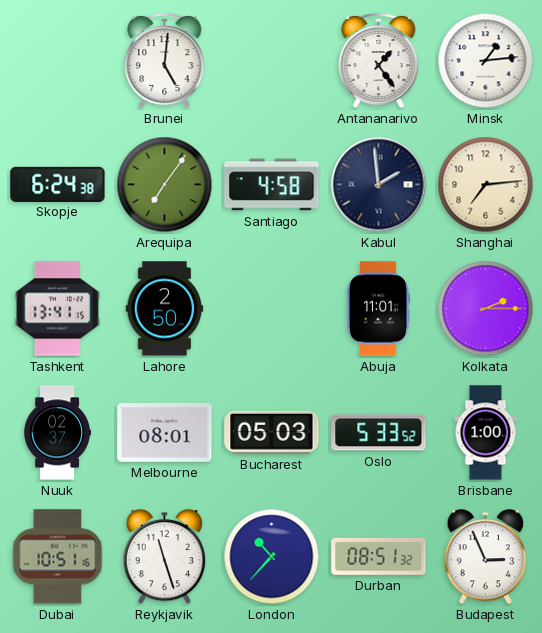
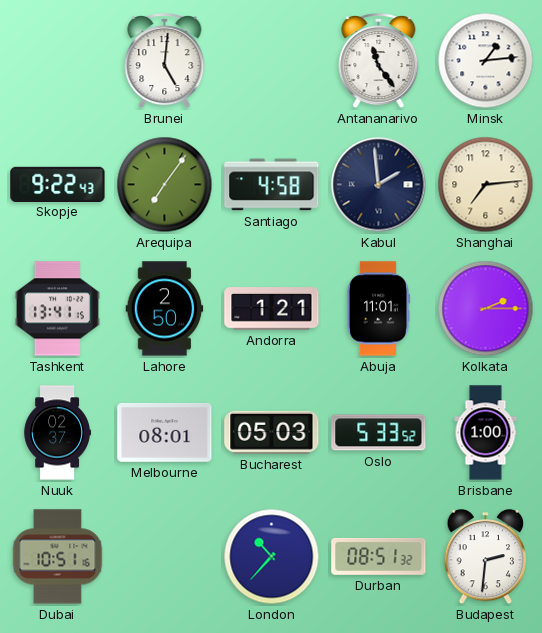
Antananarivo: 1:24 -> 11:24
Skopje: 6:24 -> 9:22
Andorra: none -> 1:21
Reykjavik: 11:27 -> none
Budapest: 2:56 -> 2:31
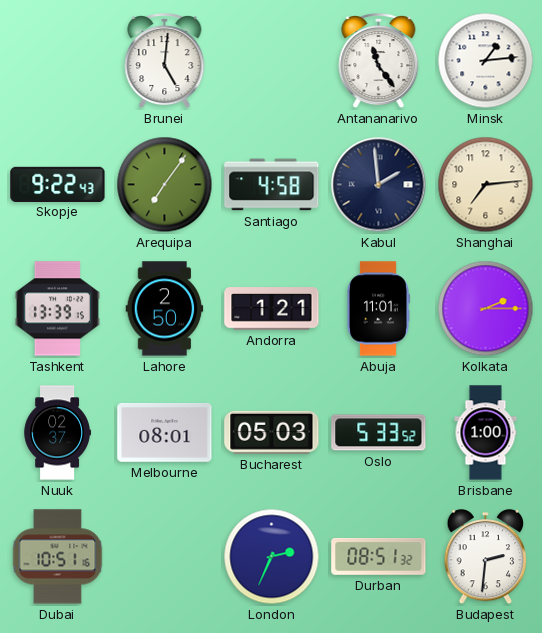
Tashkent: 13:41 -> 13:39
London: 10:37 -> 2:34
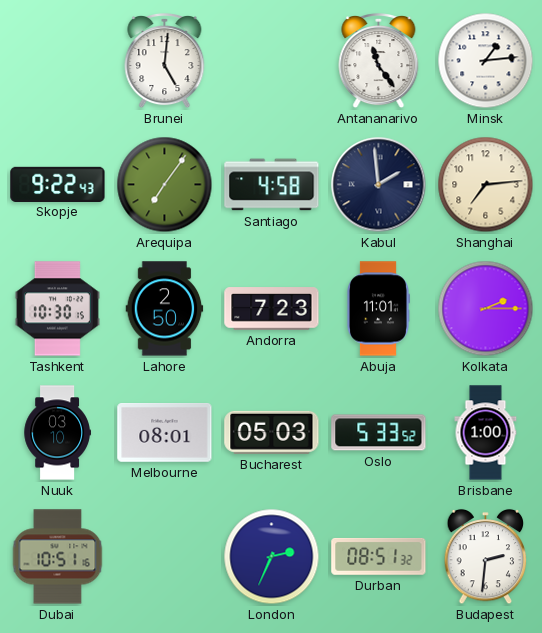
Tashkent: 13:39 -> 10:30
Andorra: 1:21 -> 7:23
Nuuk: 02:37 -> 03:10
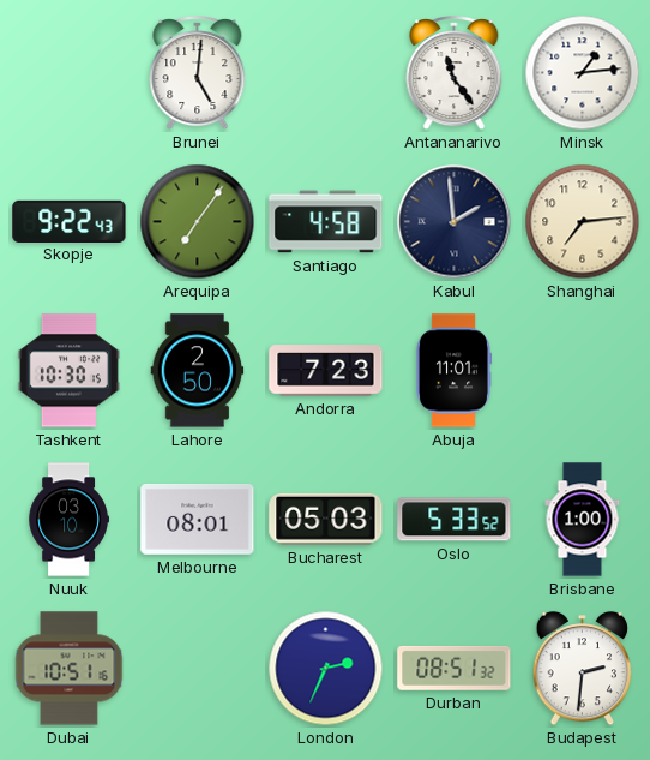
Kolkata: 2:15 -> none
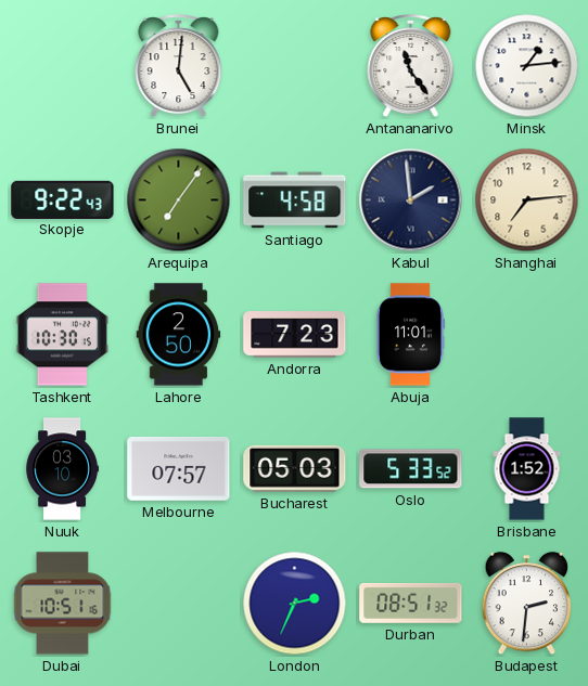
Melbourne: 08:01 -> 07:57
Brisbane: 1:00 -> 1:52
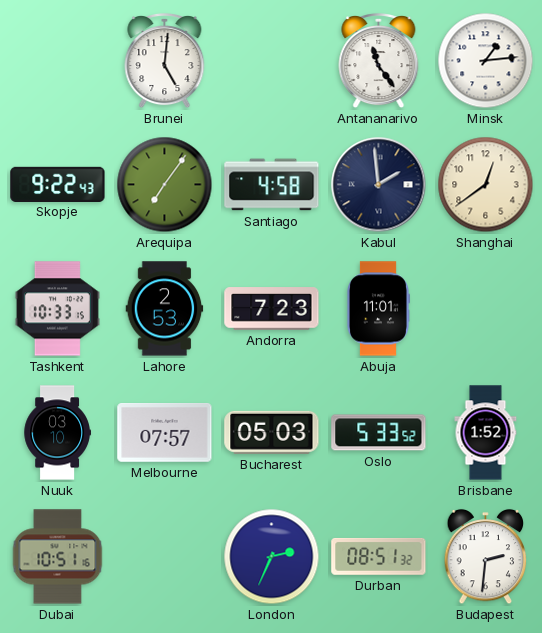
Shanghai: 7:14 -> 12:39
Tashkent: 10:30 -> 10:33
Lahore: 2:50 -> 2:53
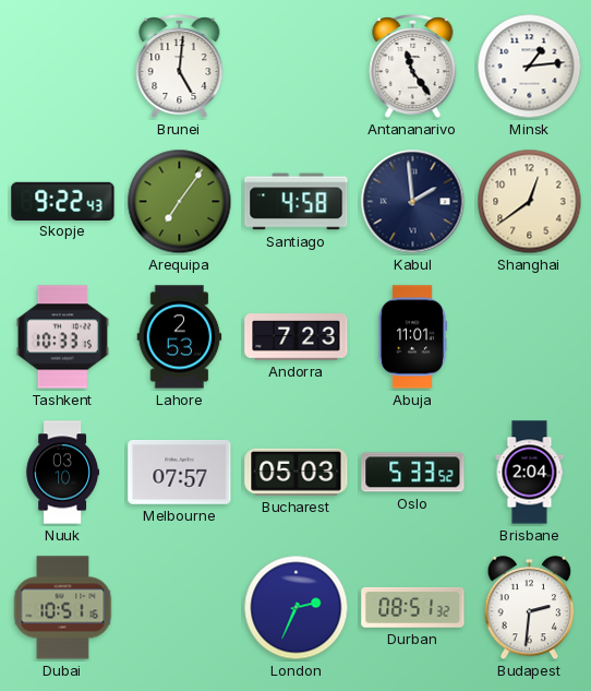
Brisbane: 1:52 -> 2:04
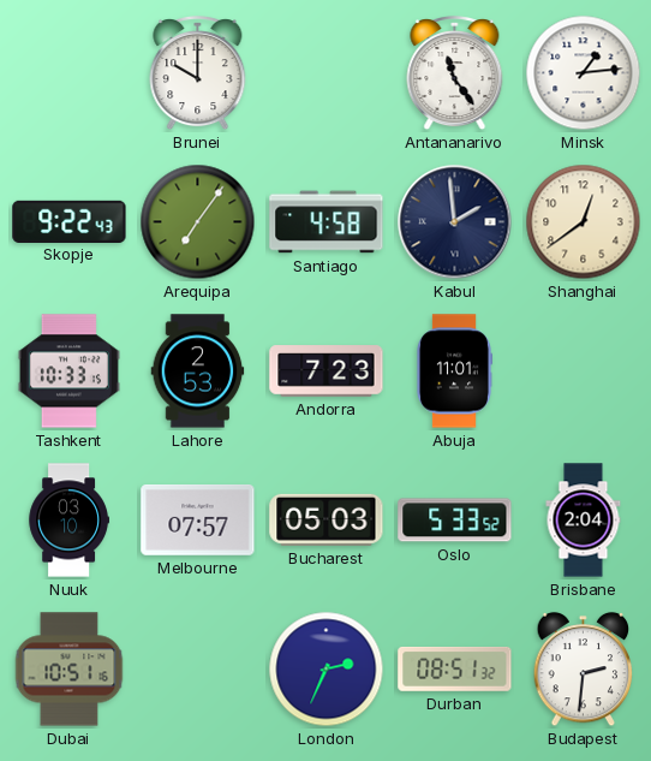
Brunei: 5:01 -> 10:00
